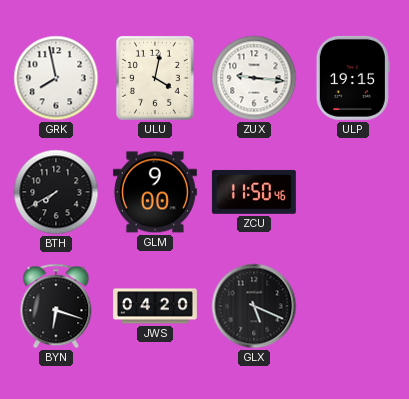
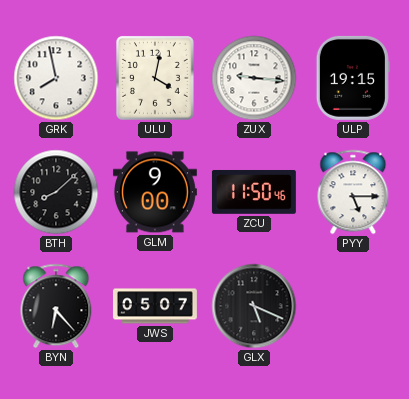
BTH: 7:40 -> 8:08
PYY: none -> 5:15
BYN: 6:18 -> 6:23
JWS: 04:20 -> 05:07
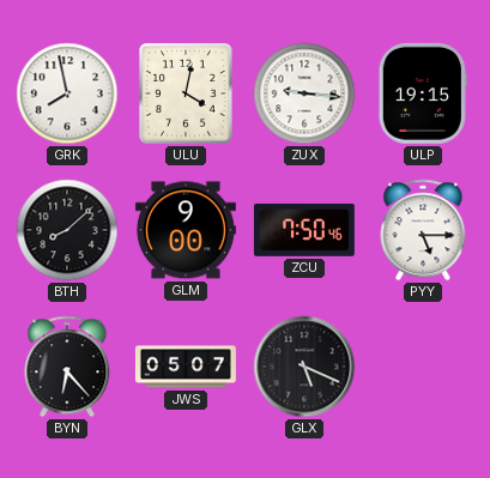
ZCU: 11:50 -> 7:50
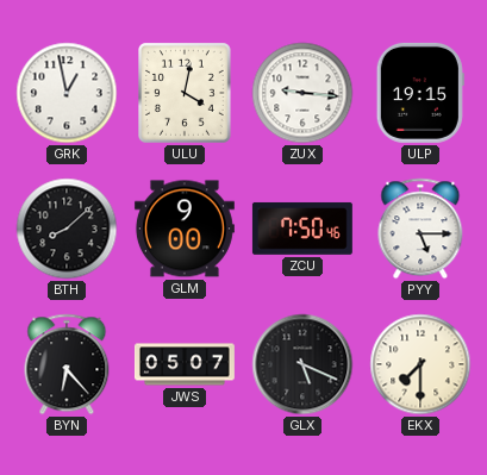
GRK: 7:58 -> 12:58
EKX: none -> 7:30
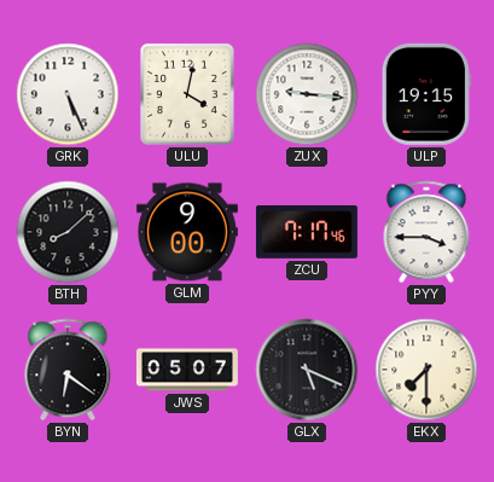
GRK: 12:58 -> 5:26
ZCU: 7:50 -> 7:17
PYY: 5:15 -> 3:45
BYN: 6:23 -> 6:21
